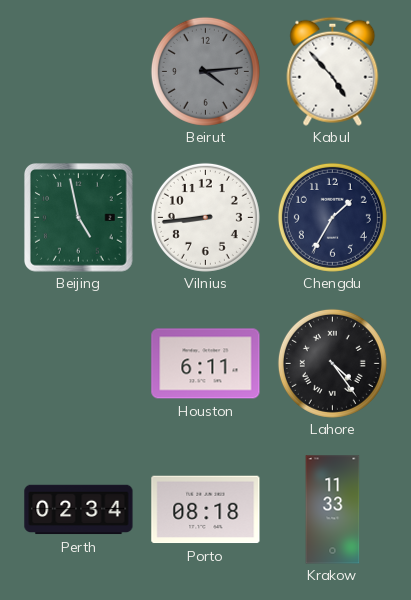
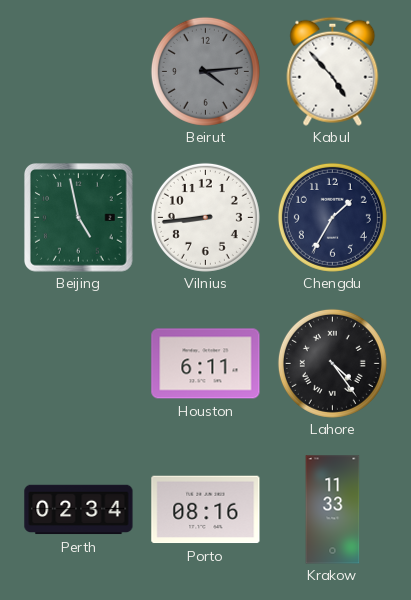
Porto: 08:18 -> 08:16
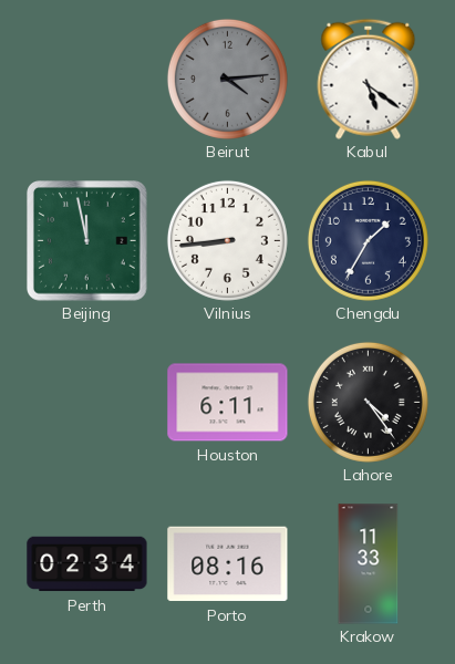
Kabul: 4:53 -> 5:21
Beijing: 4:58 -> 11:58
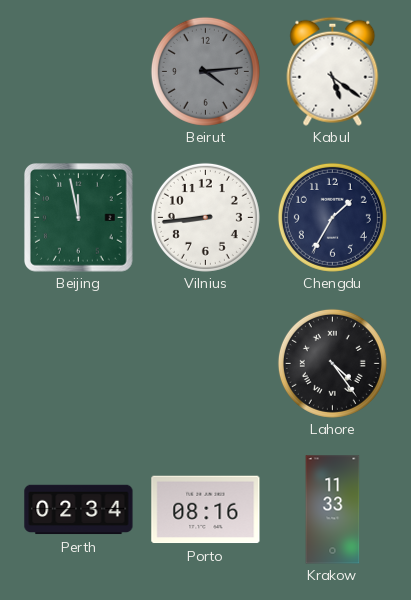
Houston: 6:11 -> none
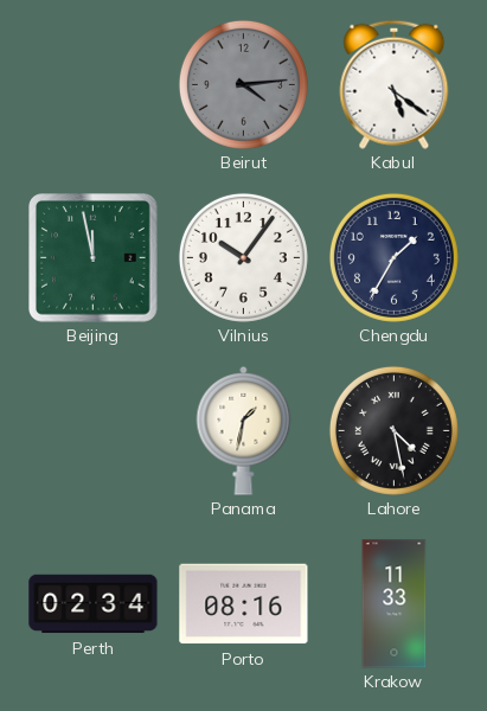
Vilnius: 8:44 -> 10:06
Panama: none -> 1:32
Lahore: 4:24 -> 4:28
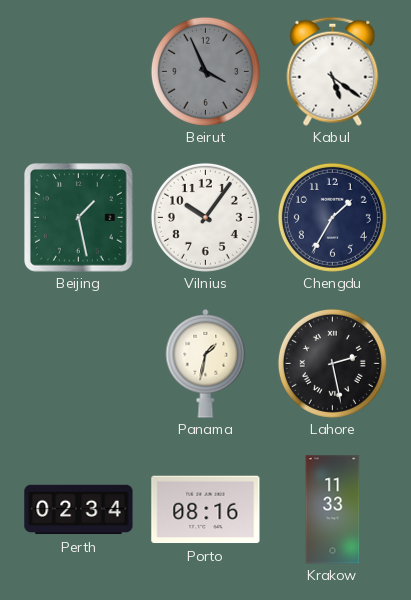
Beirut: 4:14 -> 3:56
Beijing: 11:58 -> 1:28
Lahore: 4:28 -> 2:28
